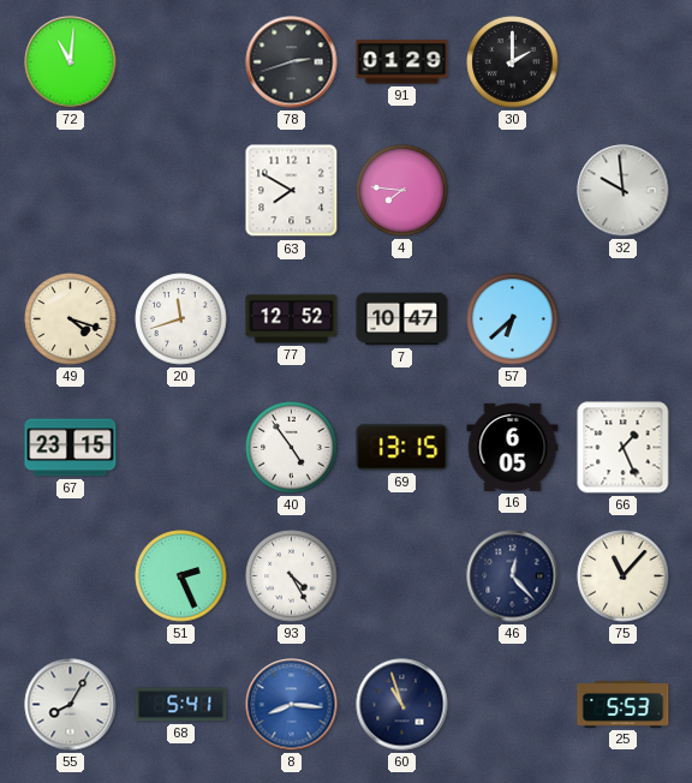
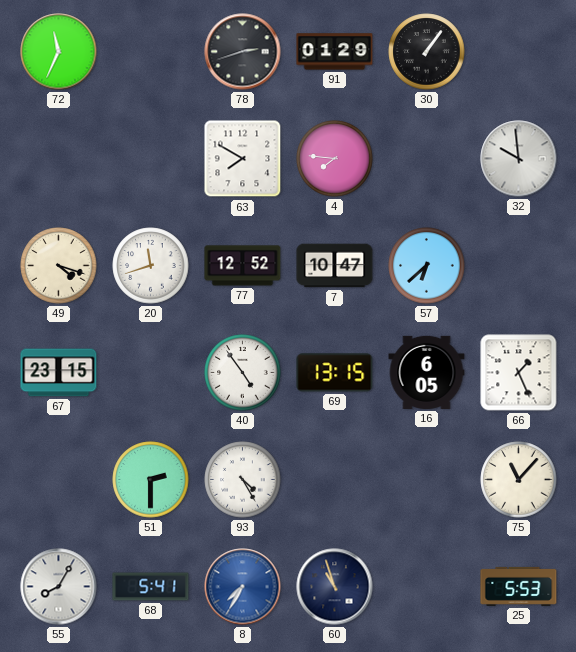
72: 11:01 -> 11:34
30: 2:00 -> 1:06
51: 2:26 -> 2:30
46: 12:23 -> none
8: 8:16 -> 7:35
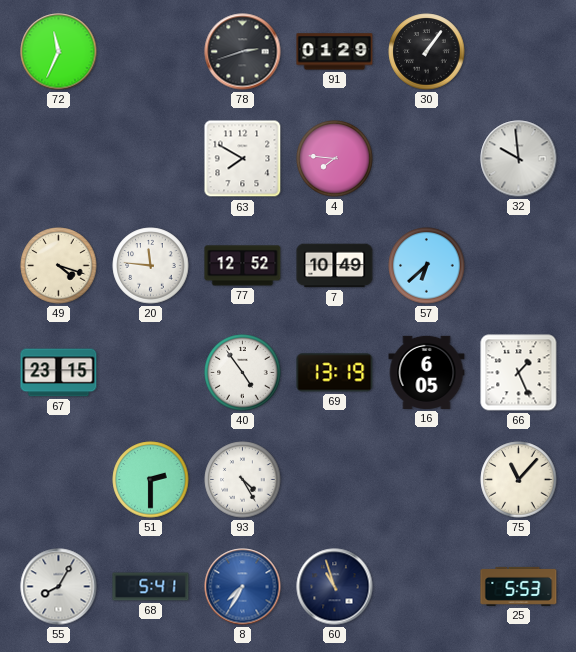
20: 11:42 -> 11:46
7: 10:47 -> 10:49
69: 13:15 -> 13:19
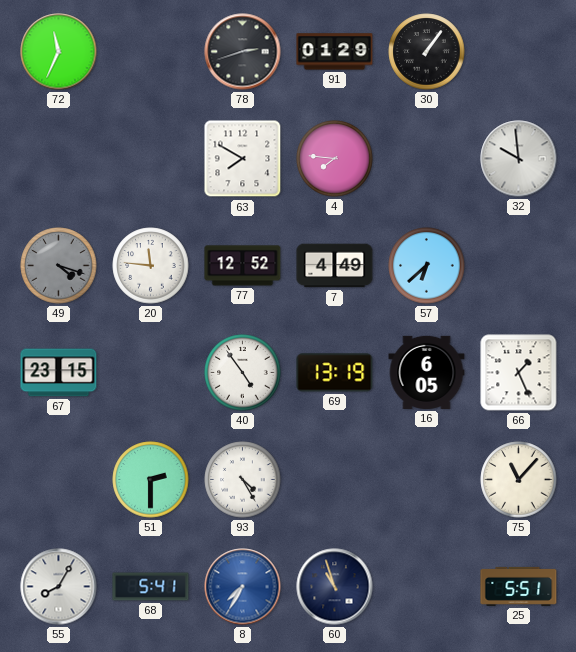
49 dial: cream -> grey
7: 10:49 -> 4:49
25: 5:53 -> 5:51
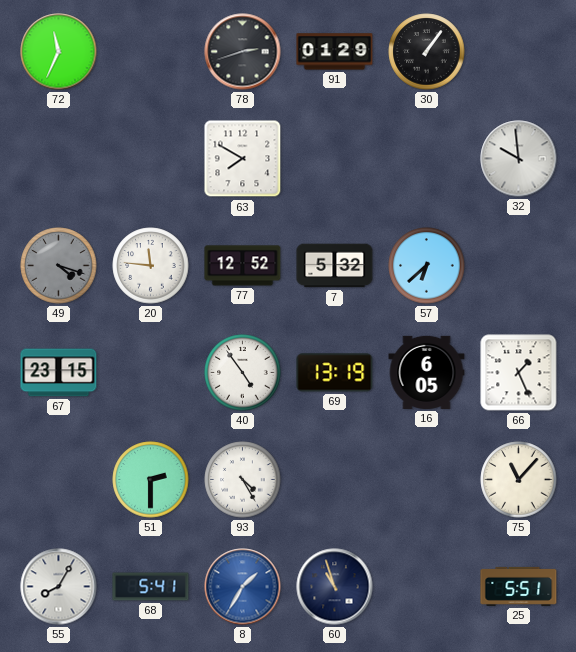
4: 7:46 -> none
7: 4:49 -> 5:32
8: 7:35 -> 1:35
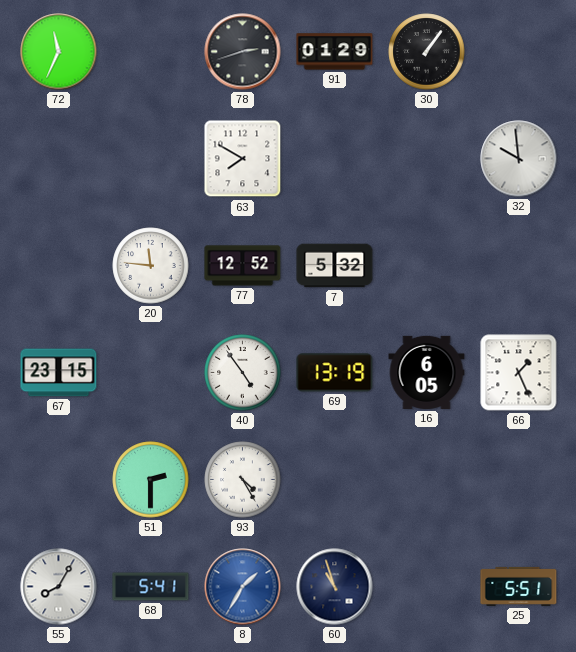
49: 4:18 -> none
57: 6:38 -> none
75: 11:07 -> none
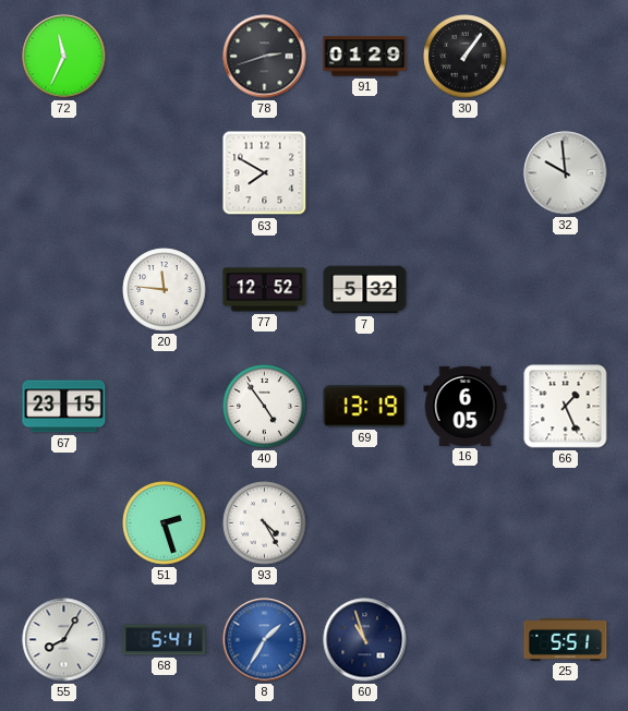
51: 2:30 -> 2:27
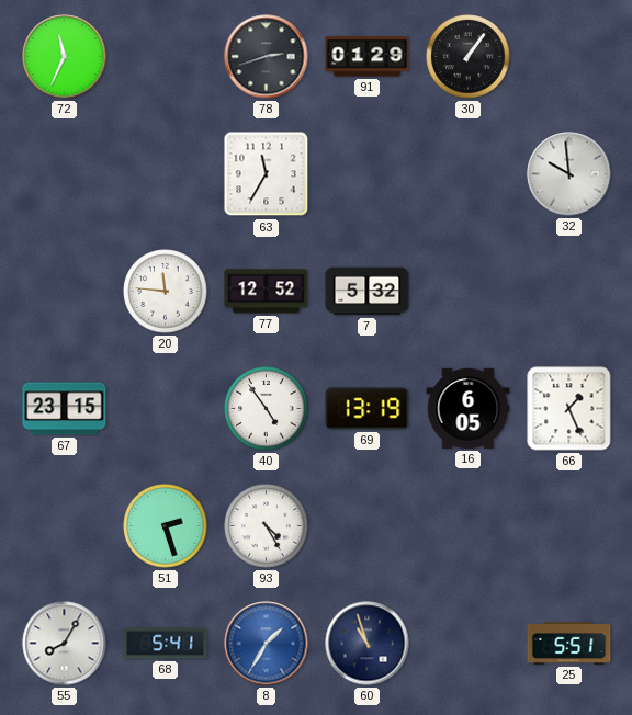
63: 7:50 -> 11:35
